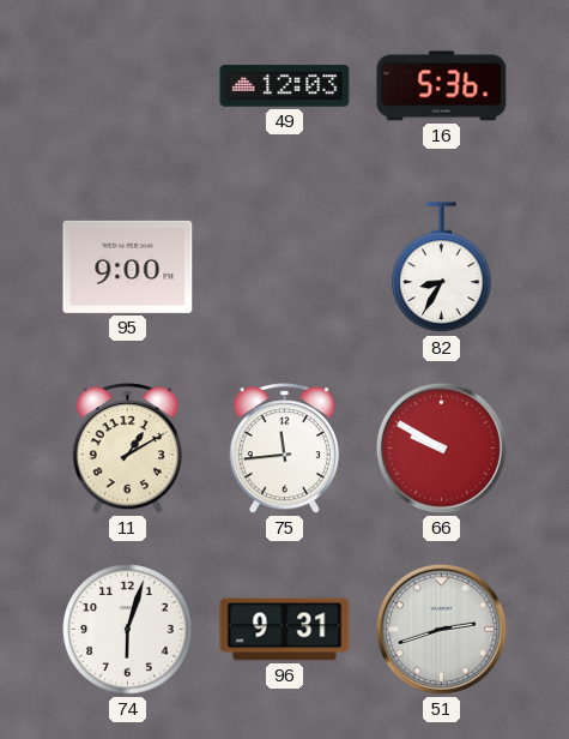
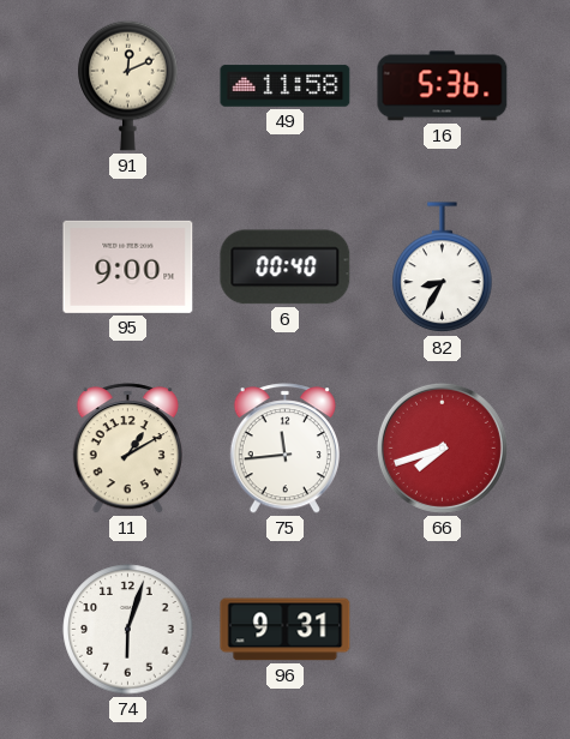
91: none -> 12:11
49: 12:03 -> 11:58
6: none -> 00:40
66: 9:50 -> 7:42
51: 2:42 -> none
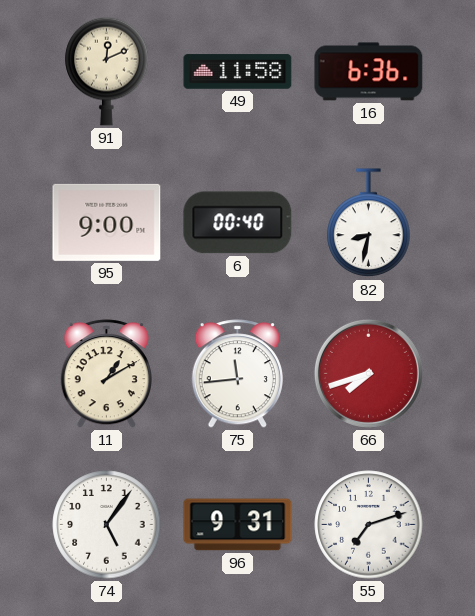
16: 5:36 -> 6:36
82: 8:35 -> 8:32
74: 6:03 -> 5:06
55: none -> 7:12
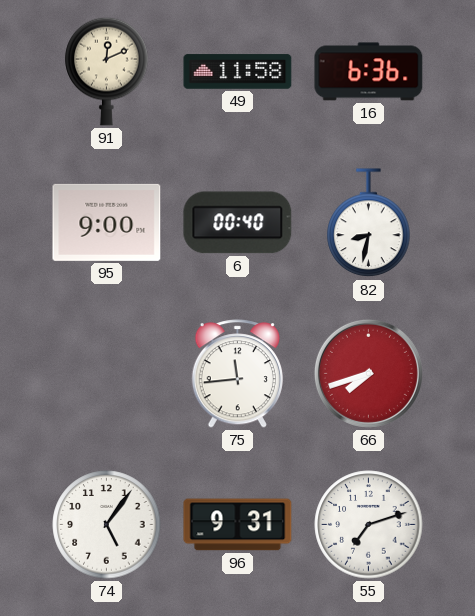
11: 1:10 -> none
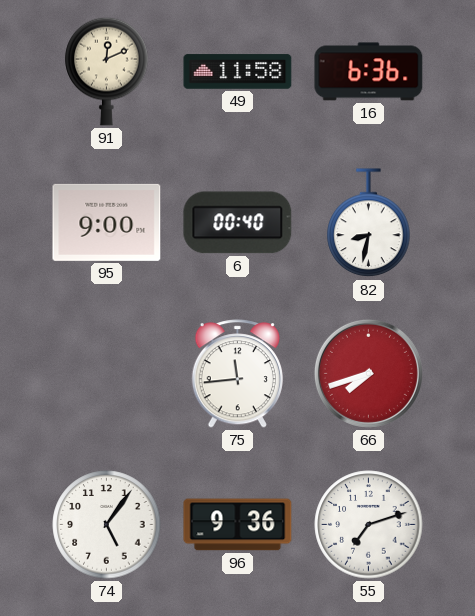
96: 9:31 -> 9:36
